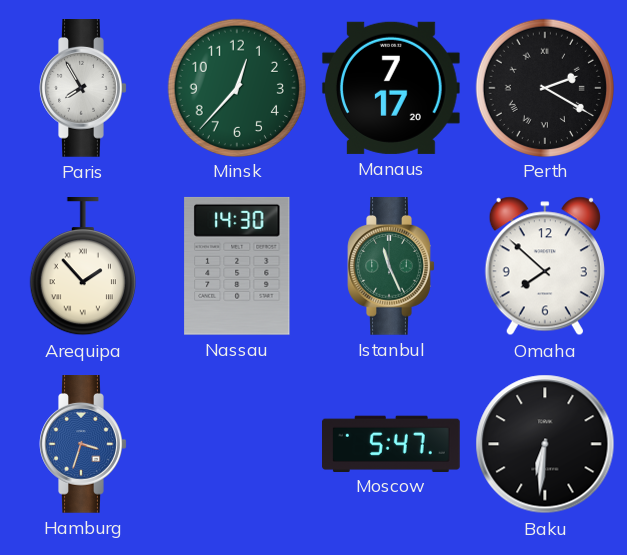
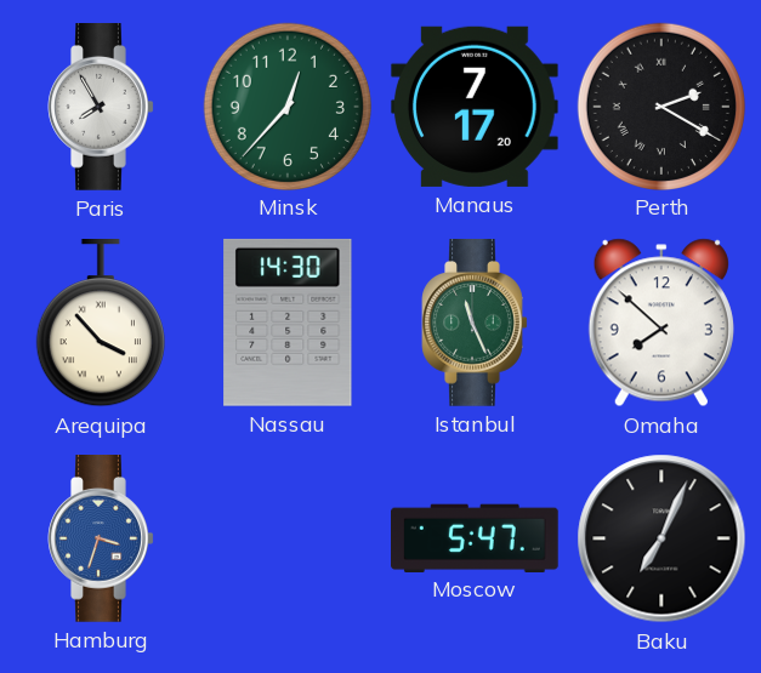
Arequipa: 1:53 -> 3:53
Baku: 6:31 -> 7:04
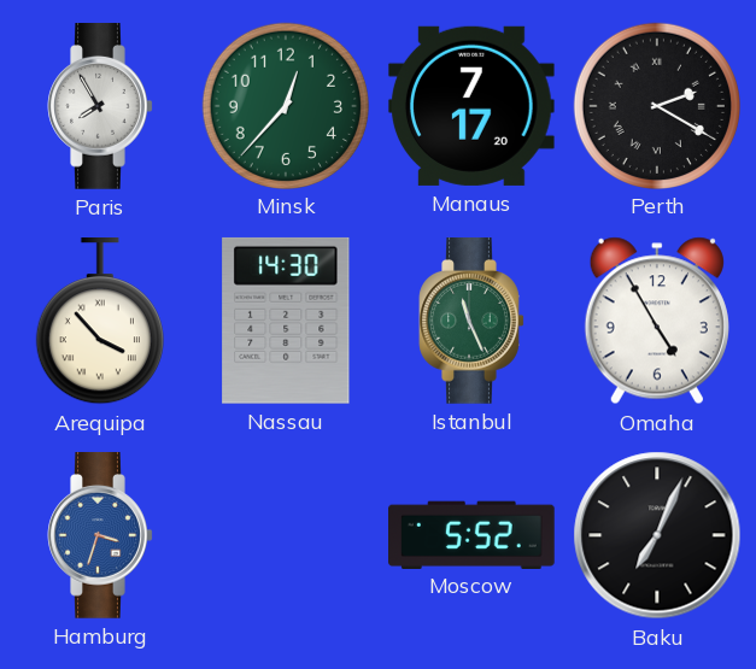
Omaha: 7:52 -> 4:55
Moscow: 5:47 -> 5:52
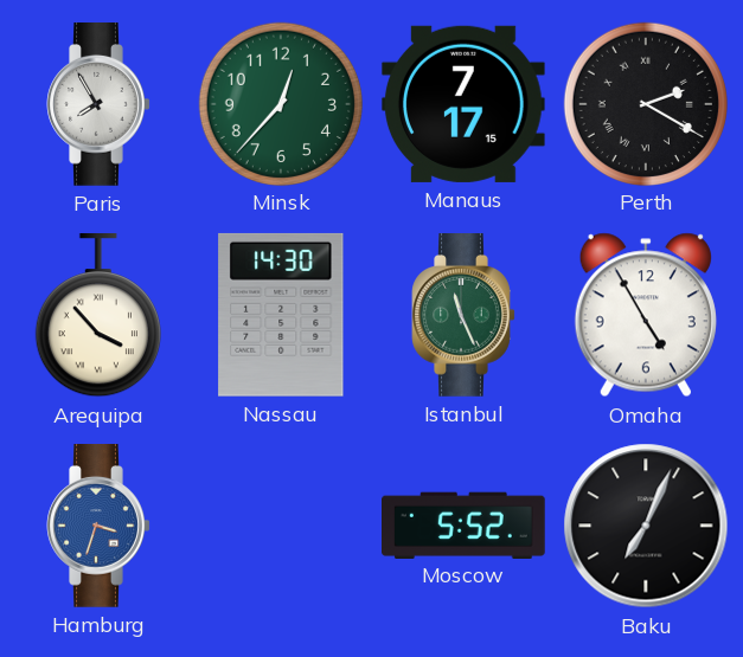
Manaus: 7:17:20 -> 7:17:15
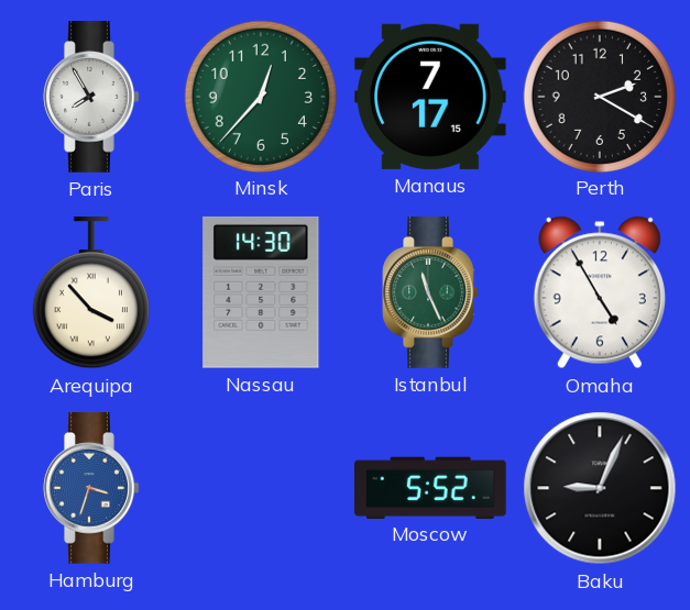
Perth numerals: Roman -> Arabic
Baku: 7:04 -> 9:04
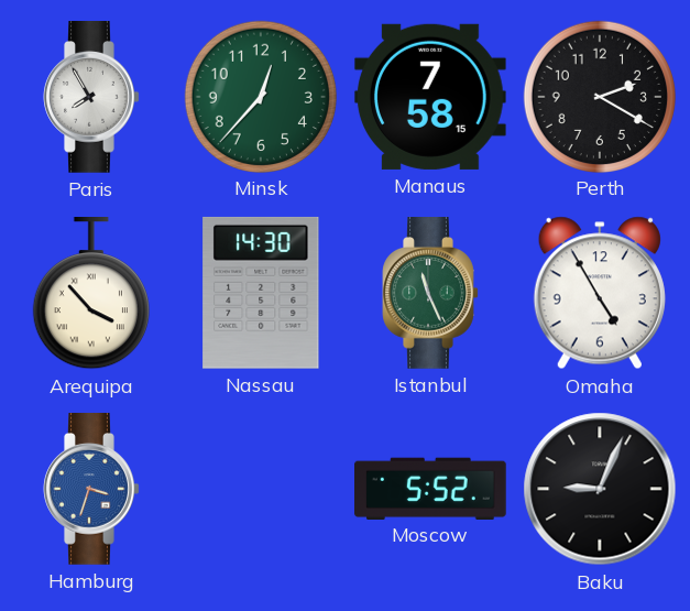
Manaus: 7:17 -> 7:58
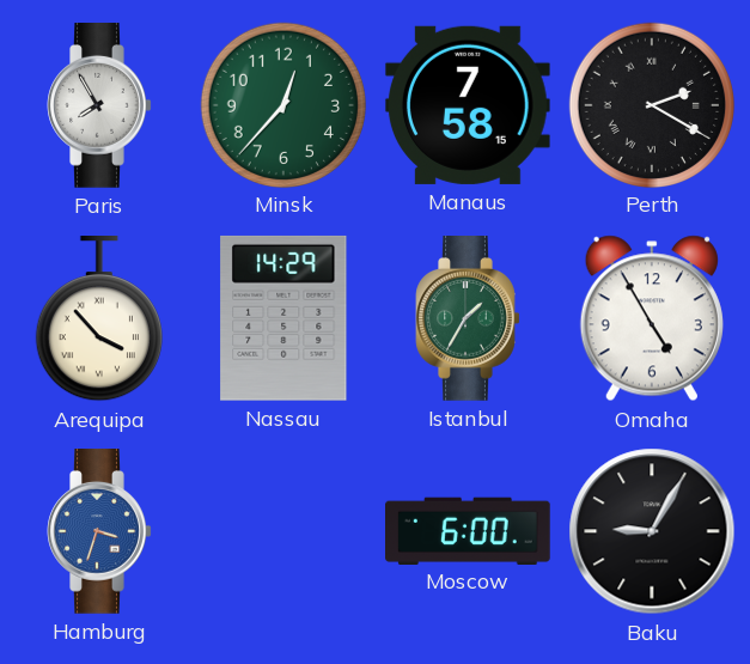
Perth numerals: Arabic -> Roman
Nassau: 14:30 -> 14:29
Istanbul: 11:26 -> 1:35
Moscow: 5:52 -> 6:00
Baku: 9:04 -> 9:05
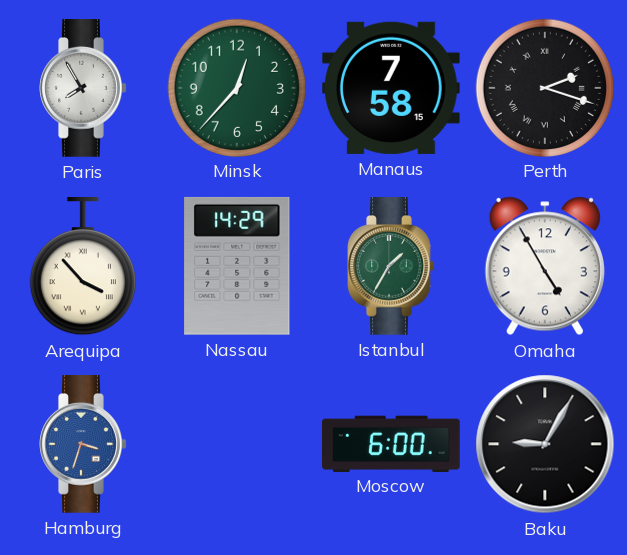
Perth: 2:20 -> 2:18
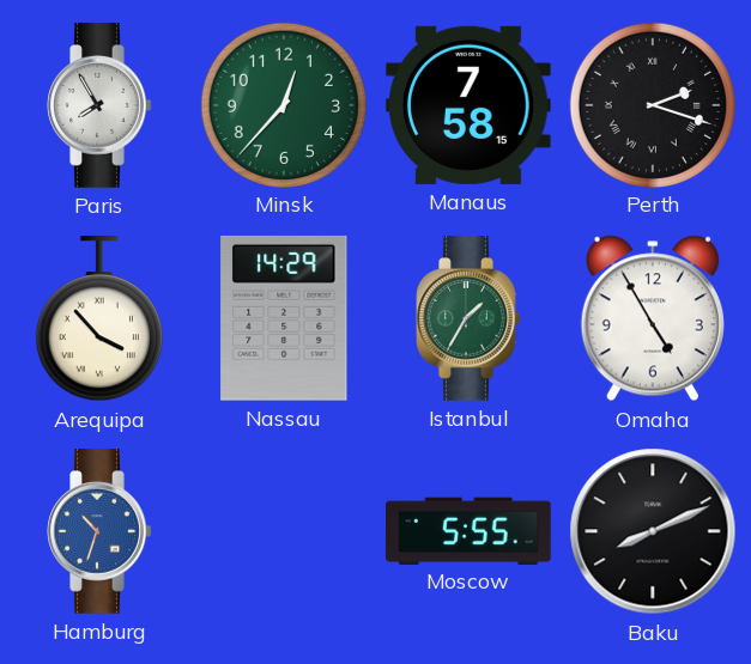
Hamburg: 3:33 -> 10:33
Moscow: 6:00 -> 5:55
Baku: 9:05 -> 8:11
